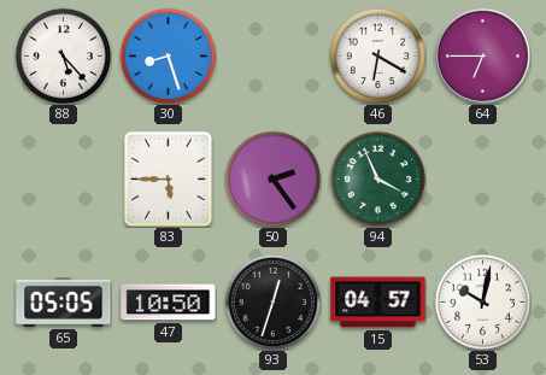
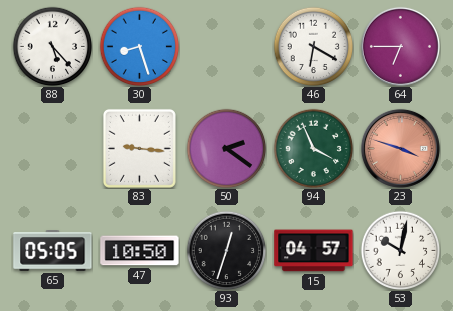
83: 5:45 -> 9:16
50: 2:24 -> 2:21
23: none -> 3:48
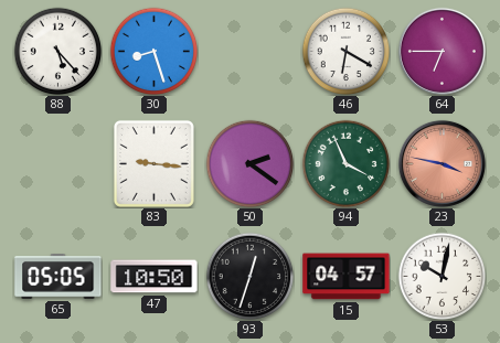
23: 3:48 -> 3:47
